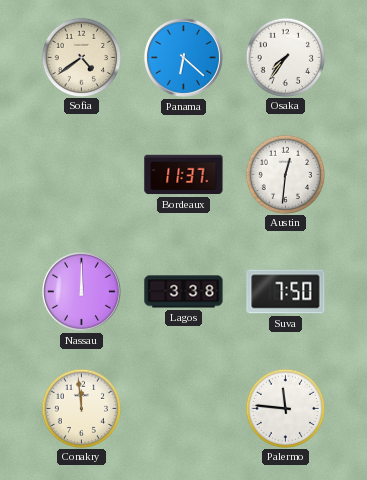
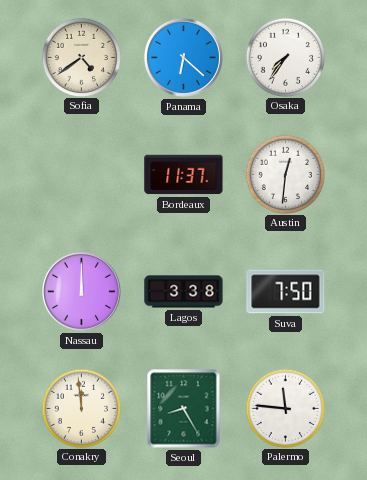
Seoul: none -> 8:25
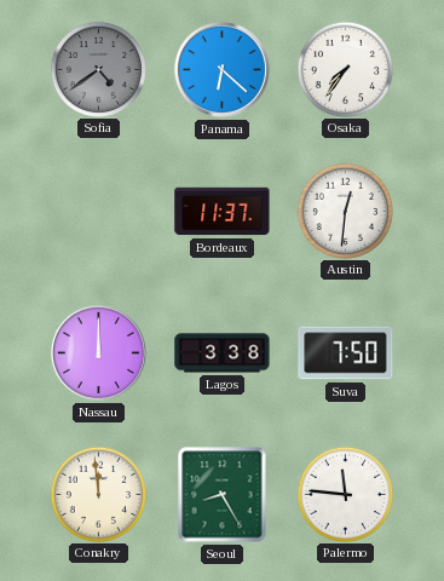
Sofia dial: cream -> grey
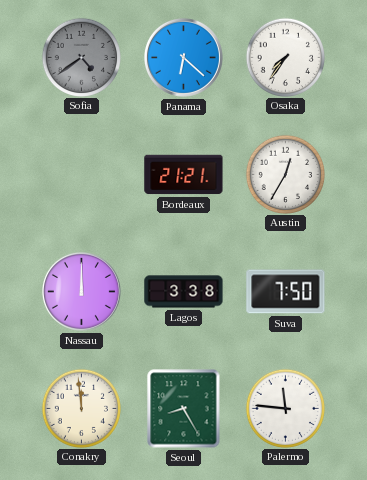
Bordeaux: 11:37 -> 21:21
Austin: 12:31 -> 12:35
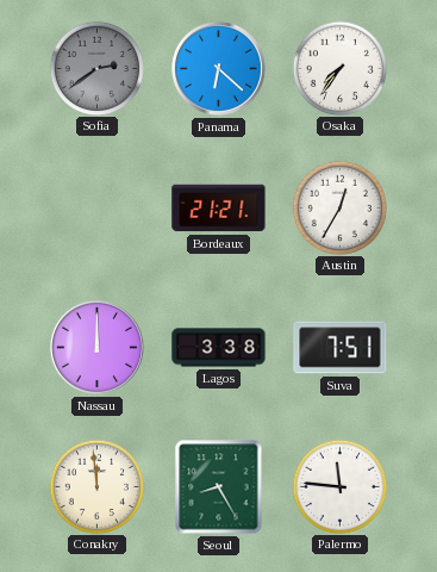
Sofia: 4:39 -> 2:39
Suva: 7:50 -> 7:51
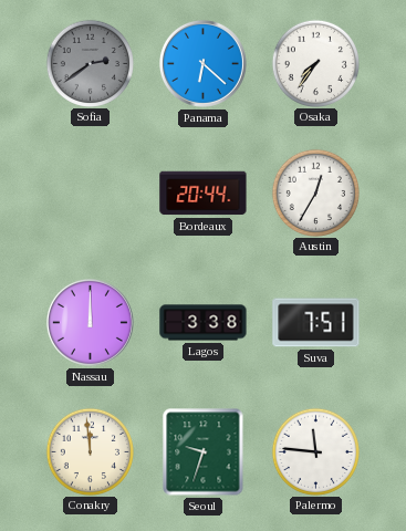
Bordeaux: 21:21 -> 20:44
Seoul: 8:25 -> 9:33
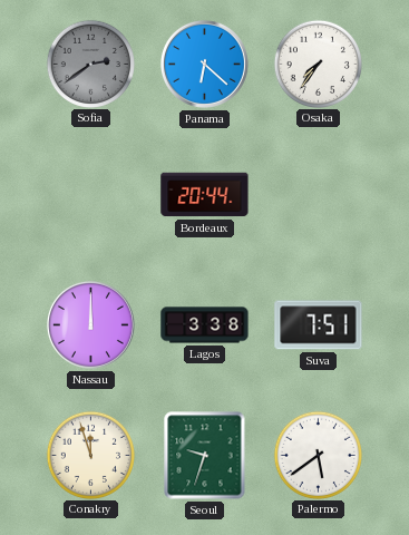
Austin: 12:35 -> none
Conakry: 11:59 -> 11:57
Palermo: 11:46 -> 5:39
